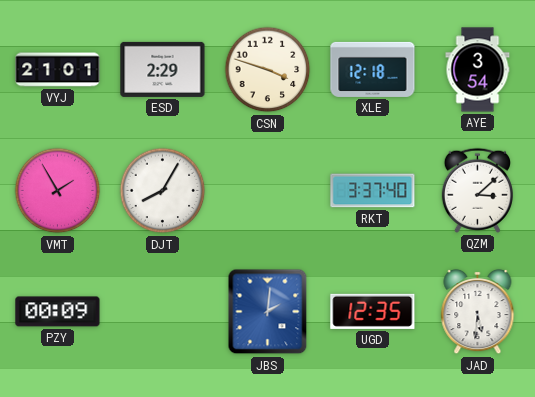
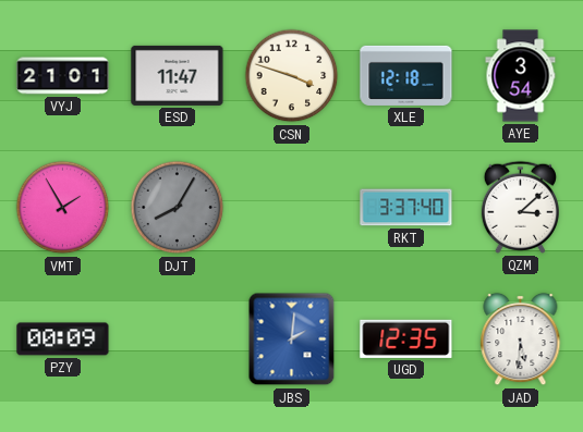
ESD: 2:29 -> 11:47
DJT dial: white -> grey
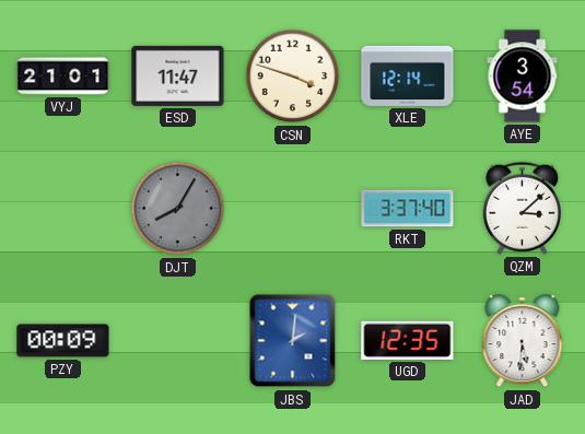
XLE: 12:18 -> 12:14
VMT: 1:55 -> none
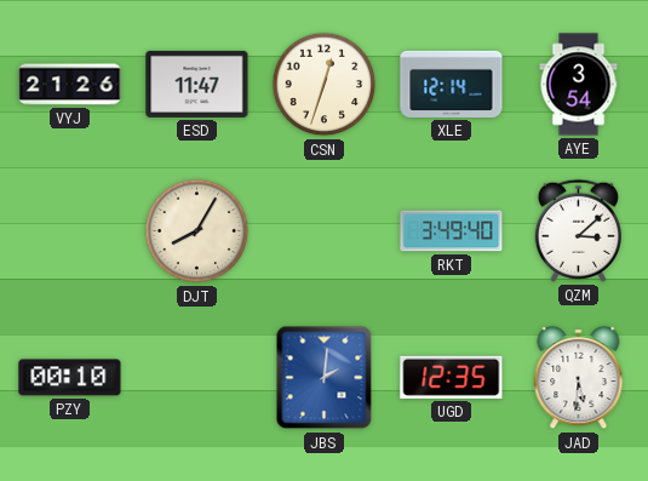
VYJ: 21:01 -> 21:26
CSN: 3:48 -> 12:33
DJT dial: grey -> cream
RKT: 3:37 -> 3:49
PZY: 00:09 -> 00:10
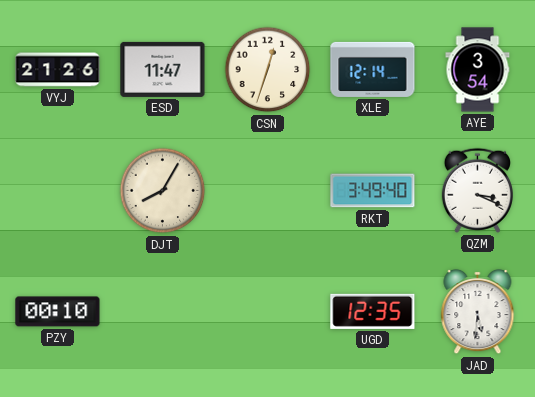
QZM: 3:08 -> 3:19
JBS: 2:01 -> none
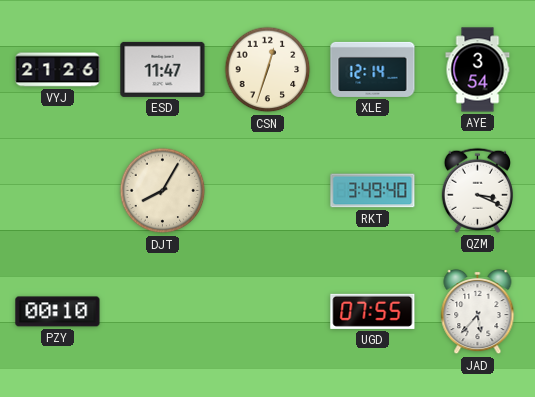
UGD: 12:35 -> 07:55
JAD: 5:31 -> 5:37
